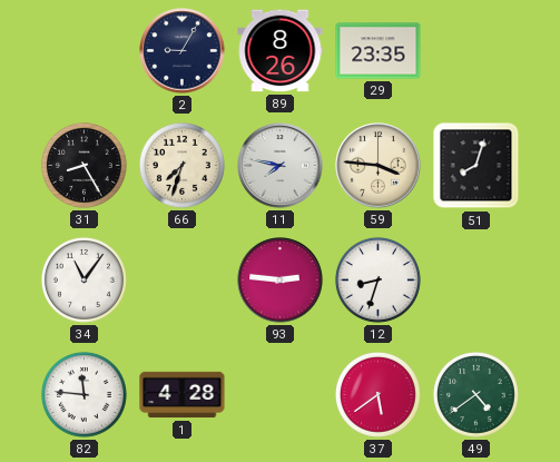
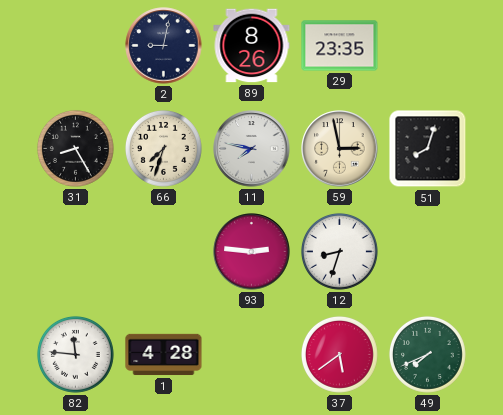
2: 9:05 -> 9:02
59: 3:46 -> 2:58
34: 11:06 -> none
49: 4:39 -> 7:41
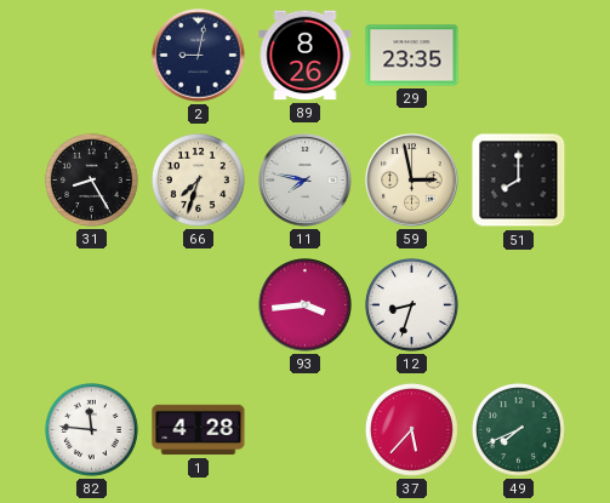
51: 8:03 -> 8:00
93: 2:46 -> 3:44
37: 5:39 -> 5:37
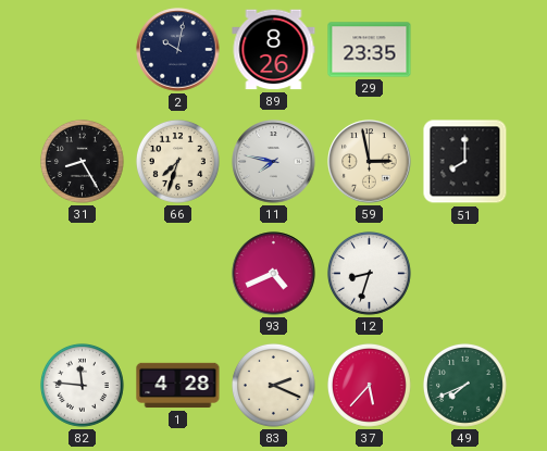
2: 9:02 -> 10:02
93: 3:44 -> 4:41
83: none -> 2:19
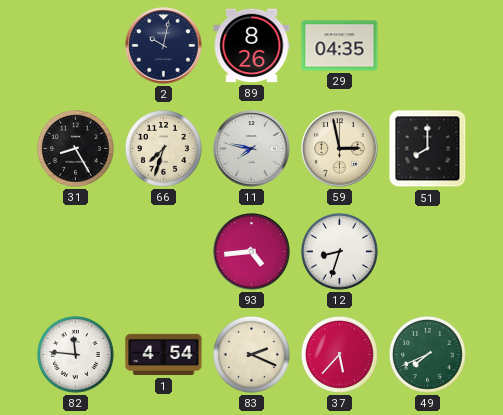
29: 23:35 -> 04:35
93: 4:41 -> 4:44
1: 4:28 -> 4:54
